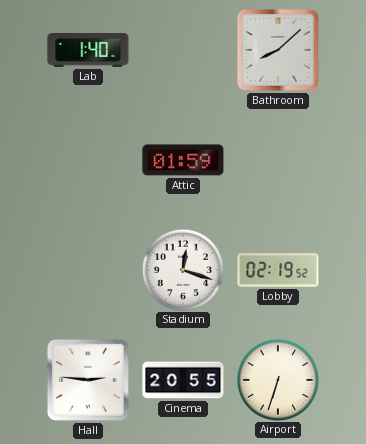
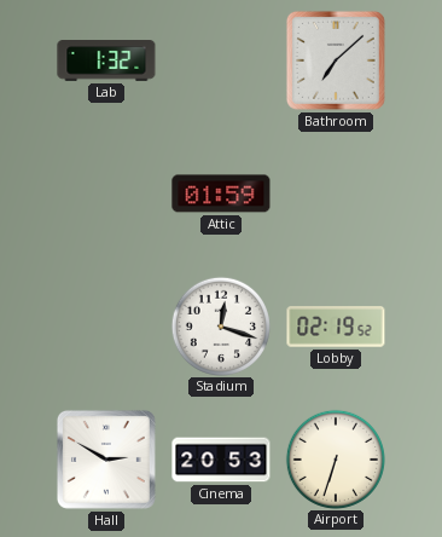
Lab: 1:40 -> 1:32
Bathroom: 8:08 -> 7:08
Hall: 2:46 -> 2:50
Cinema: 20:55 -> 20:53
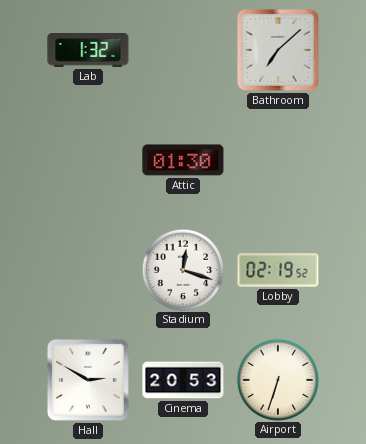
Attic: 01:59 -> 01:30
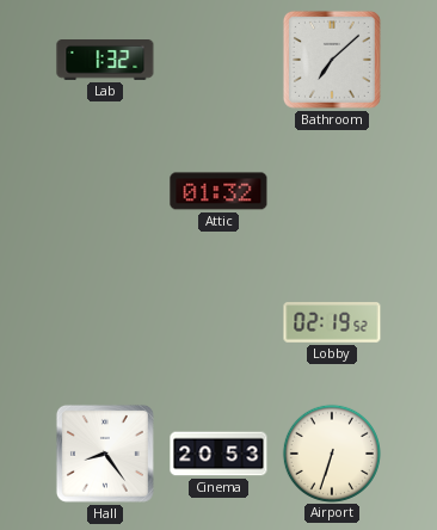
Attic: 01:30 -> 01:32
Stadium: 12:18 -> none
Hall: 2:50 -> 8:24
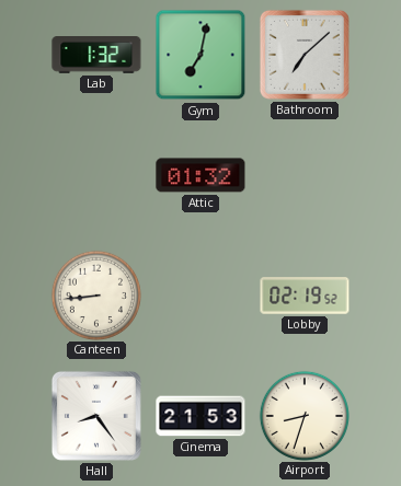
Gym: none -> 7:02
Canteen: none -> 8:44
Cinema: 20:53 -> 21:53
Airport: 6:33 -> 8:33
